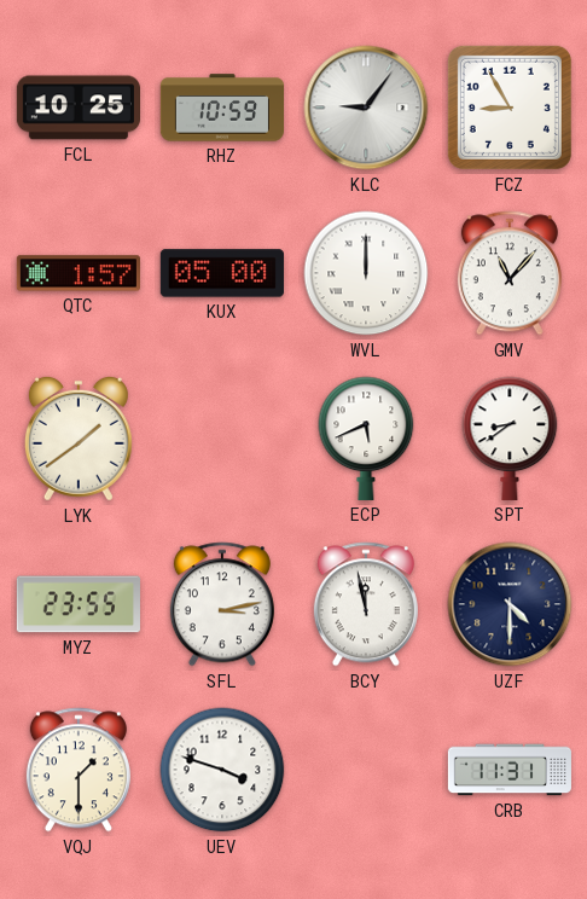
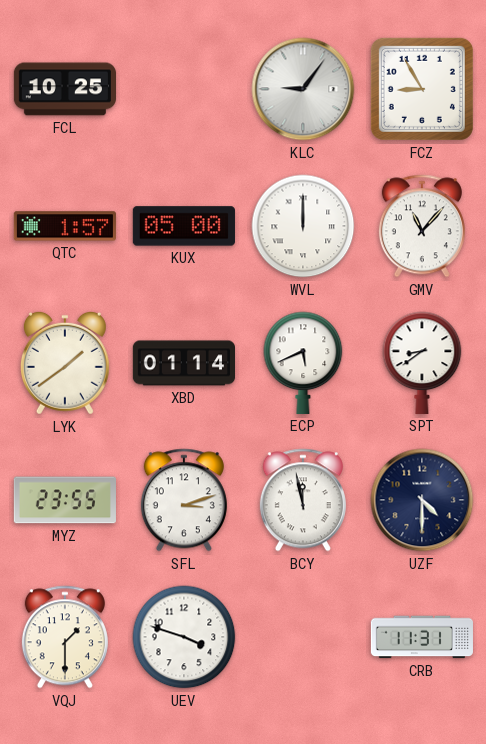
RHZ: 10:59 -> none
XBD: none -> 01:14
SFL: 3:13 -> 3:12
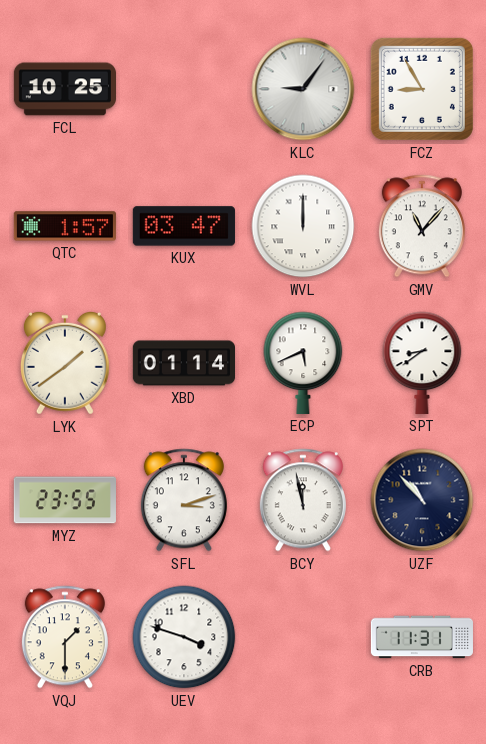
KUX: 05:00 -> 03:47
UZF: 4:30 -> 10:53
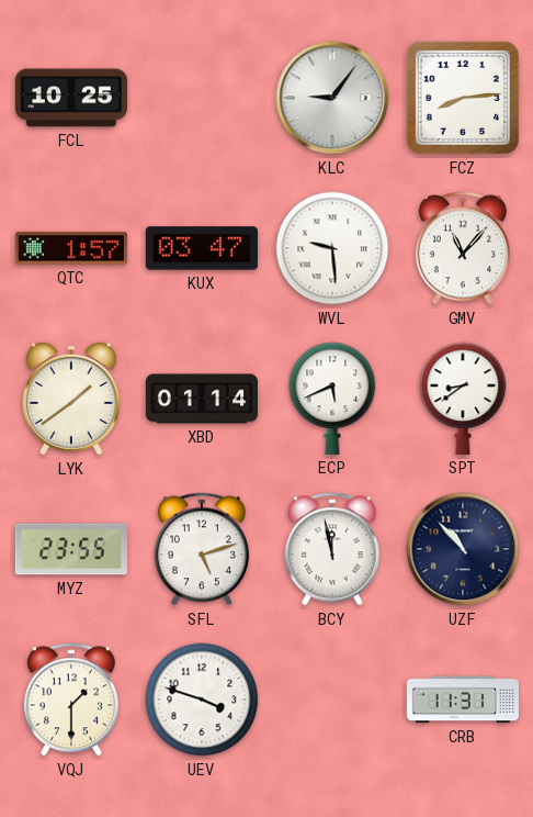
FCZ: 8:55 -> 8:14
WVL: 12:00 -> 9:29
SFL: 3:12 -> 5:12
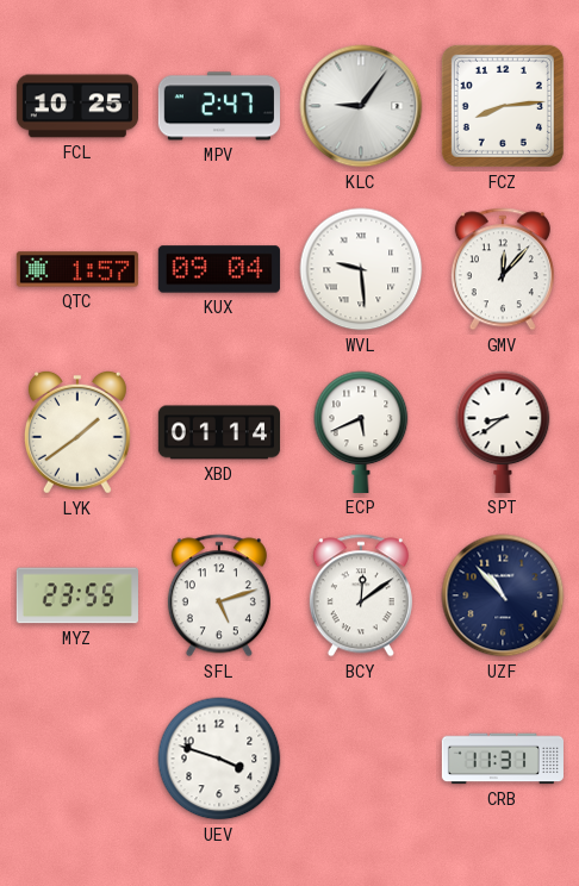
MPV: none -> 2:47
KUX: 03:47 -> 09:04
GMV: 11:07 -> 12:07
BCY: 11:58 -> 12:09
VQJ: 1:30 -> none
